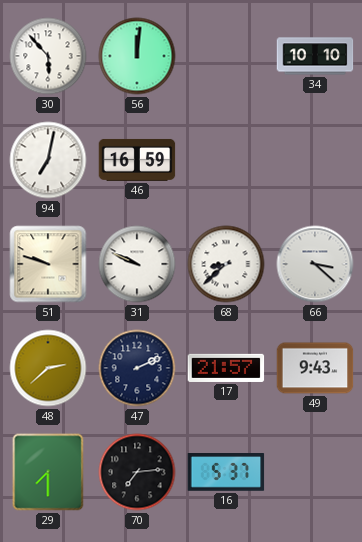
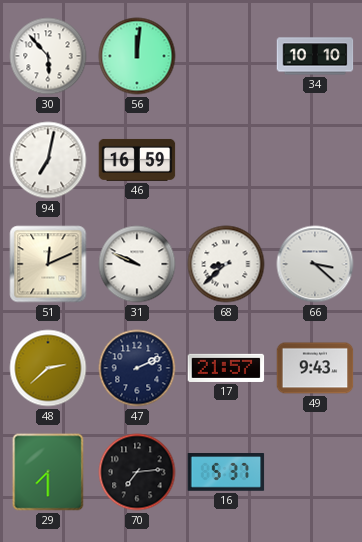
51: 9:48 -> 12:11
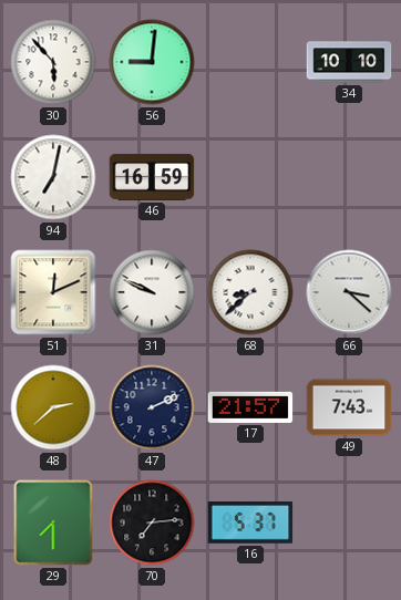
56: 12:01 -> 9:01
49: 9:43 -> 7:43
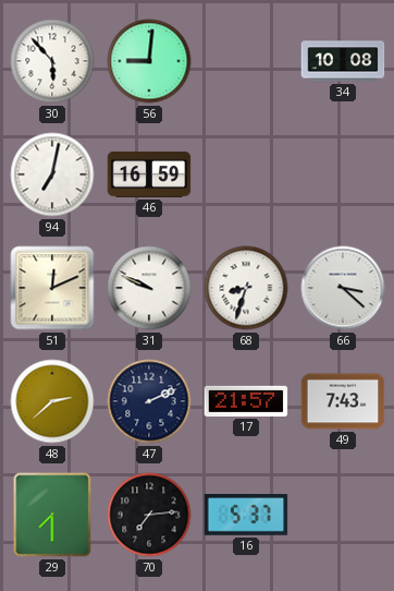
34: 10:10 -> 10:08
68: 8:38 -> 8:33
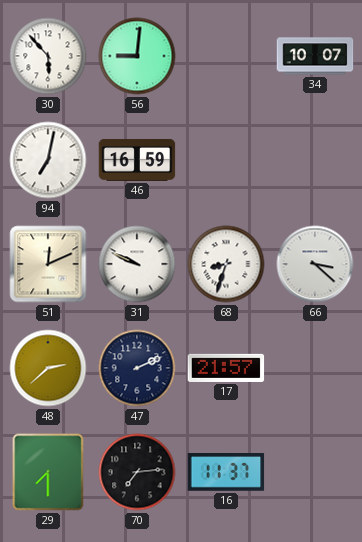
34: 10:08 -> 10:07
49: 7:43 -> none
16: 5:37 -> 11:37
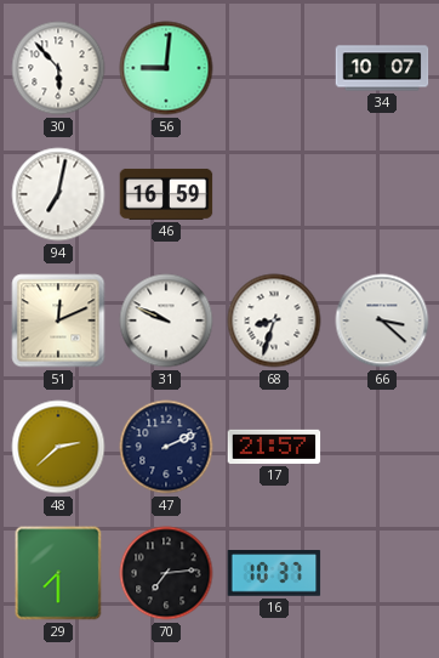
16: 11:37 -> 10:37
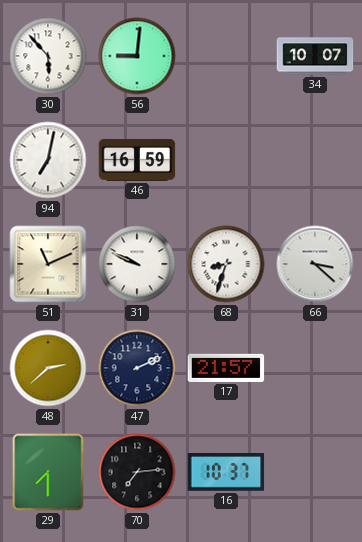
51: 12:11 -> 11:11
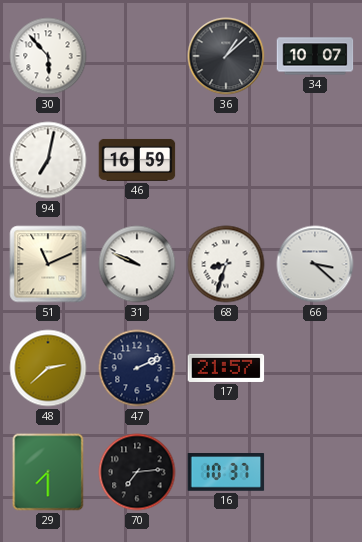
56: 9:01 -> none
36: none -> 1:08
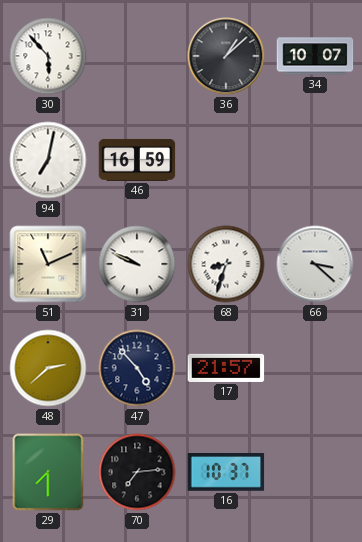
47: 2:11 -> 4:53
